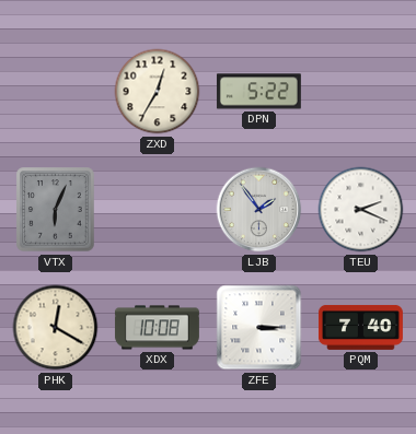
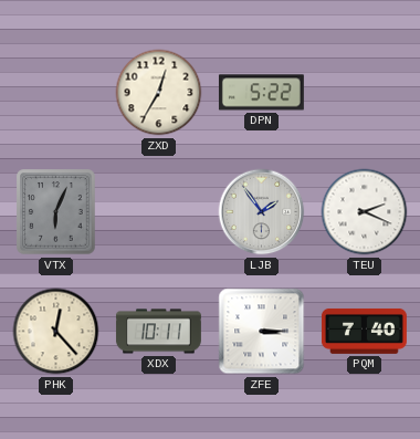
PHK: 12:20 -> 12:23
XDX: 10:08 -> 10:11
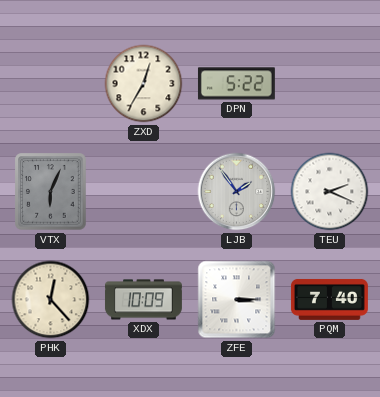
XDX: 10:11 -> 10:09
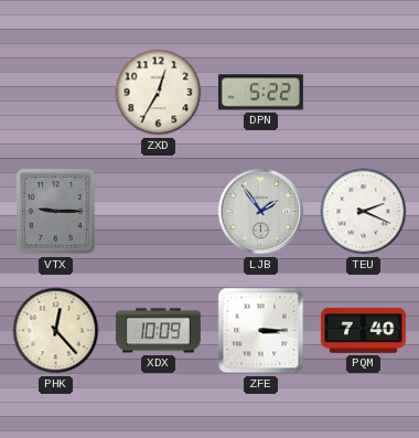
VTX: 6:04 -> 9:15
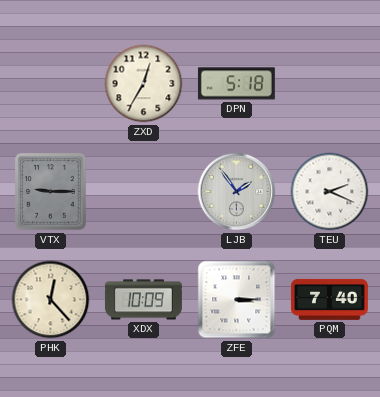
DPN: 5:22 -> 5:18
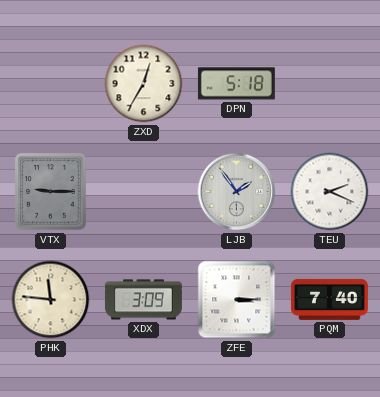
PHK: 12:23 -> 11:46
XDX: 10:09 -> 3:09
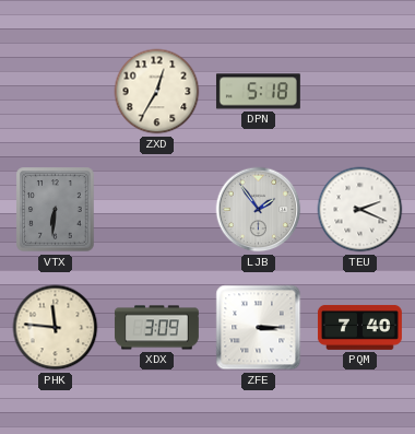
VTX: 9:15 -> 6:31
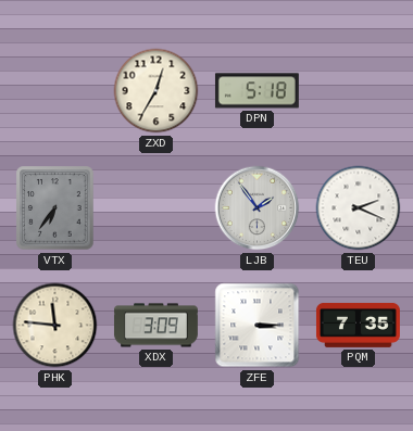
VTX: 6:31 -> 6:36
PQM: 7:40 -> 7:35
